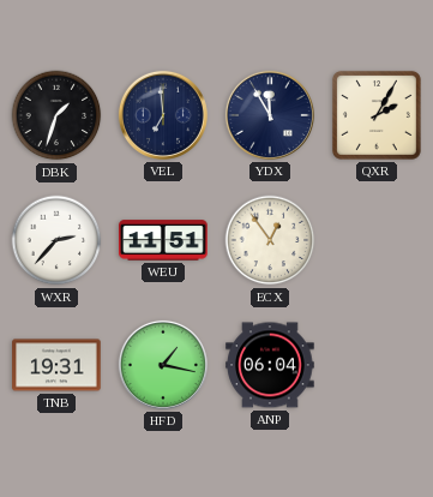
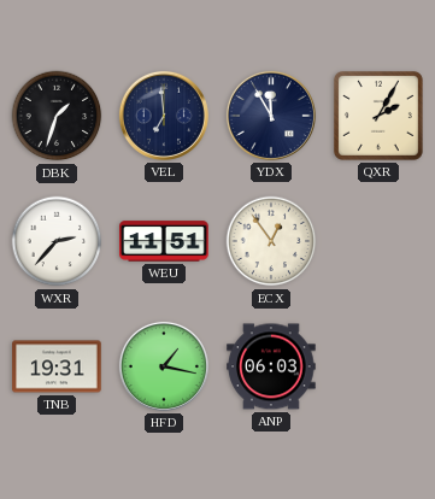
ANP: 06:04 -> 06:03
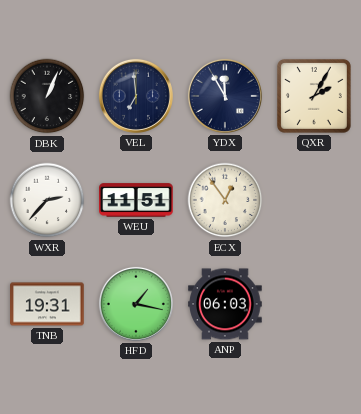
DBK: 1:33 -> 1:04
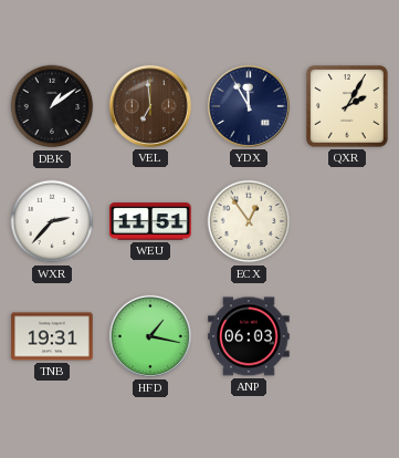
DBK: 1:04 -> 1:09
VEL dial: navy -> brown
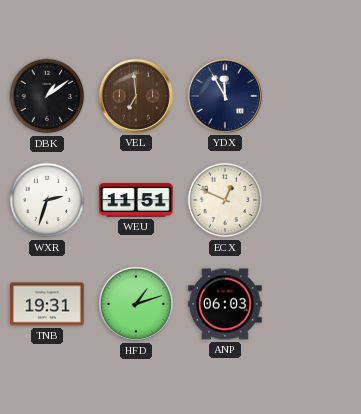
QXR: 2:05 -> none
WXR: 2:37 -> 2:33
ECX: 12:54 -> 12:49
HFD: 1:17 -> 1:12
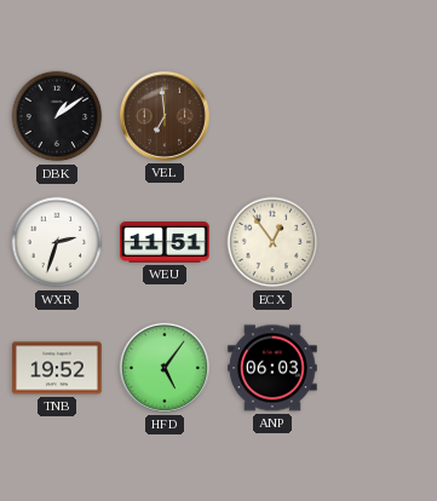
YDX: 11:55 -> none
ECX: 12:49 -> 12:54
TNB: 19:31 -> 19:52
HFD: 1:12 -> 5:06
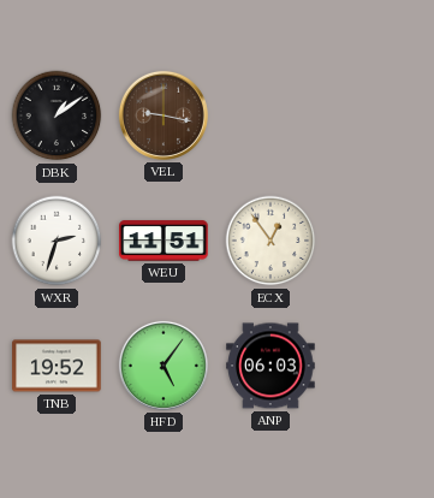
VEL: 6:59 -> 9:17
